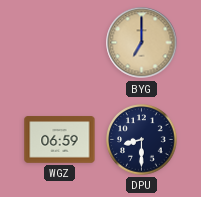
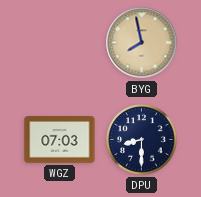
BYG: 7:00 -> 7:58
WGZ: 06:59 -> 07:03
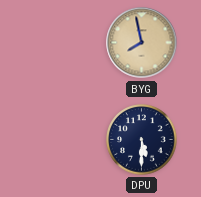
WGZ: 07:03 -> none
DPU: 8:30 -> 5:30
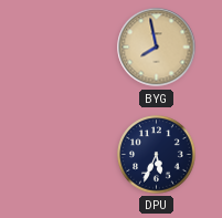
DPU: 5:30 -> 5:34
